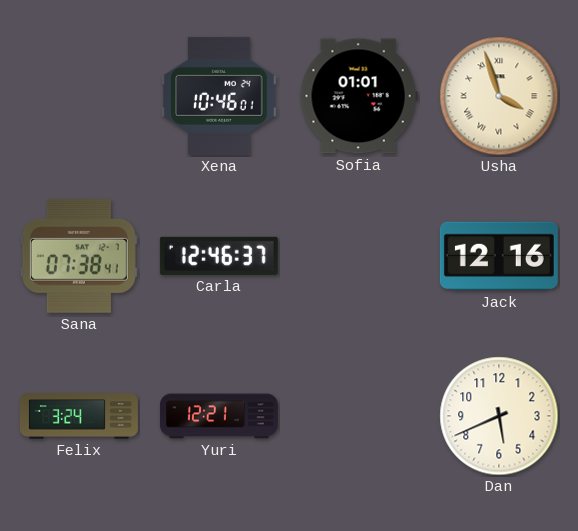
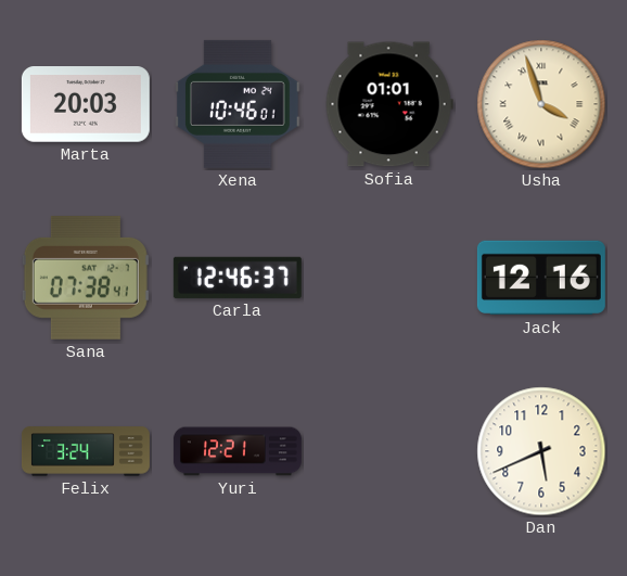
Marta: none -> 20:03
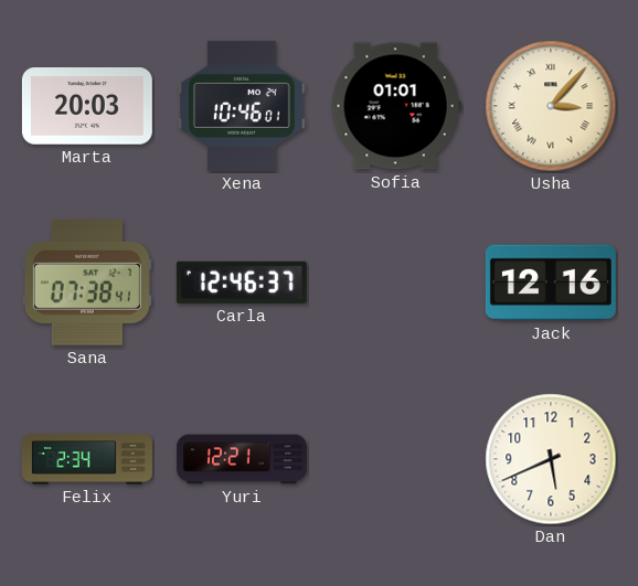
Usha: 3:57 -> 3:07
Felix: 3:24 -> 2:34
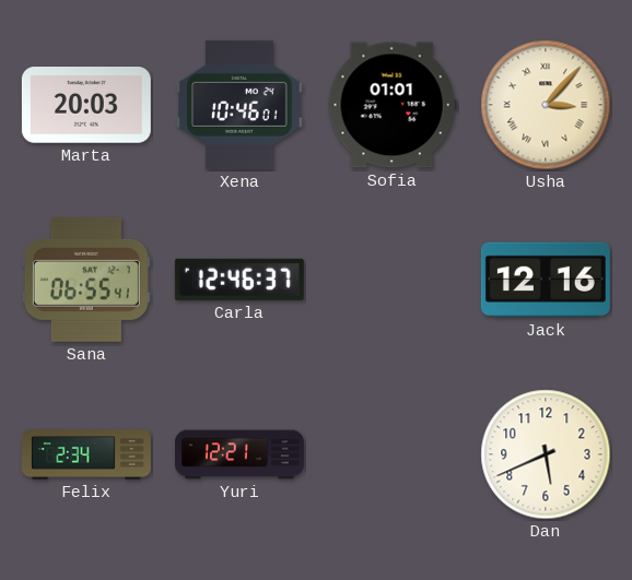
Sana: 07:38 -> 06:55
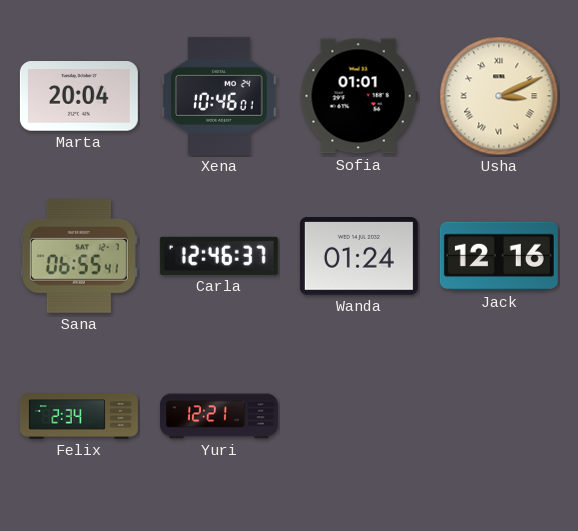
Marta: 20:03 -> 20:04
Usha: 3:07 -> 3:11
Wanda: none -> 01:24
Dan: 5:41 -> none
